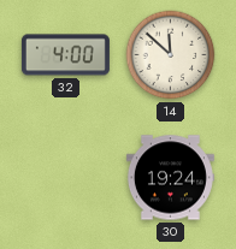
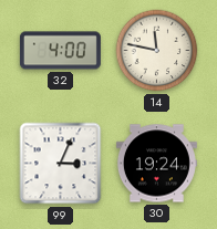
14: 11:52 -> 11:47
99: none -> 3:04
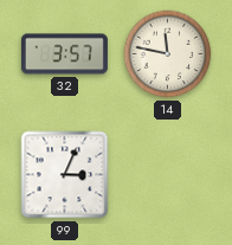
32: 4:00 -> 3:57
30: 19:24 -> none
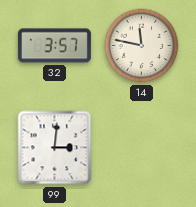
99: 3:04 -> 3:01
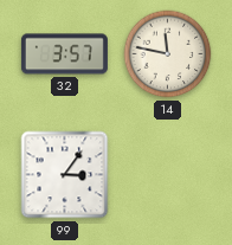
99: 3:01 -> 3:06
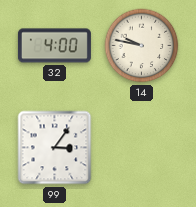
32: 3:57 -> 4:00
14: 11:47 -> 9:47
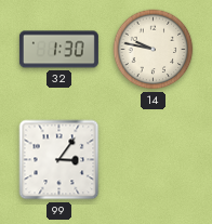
32: 4:00 -> 1:30
